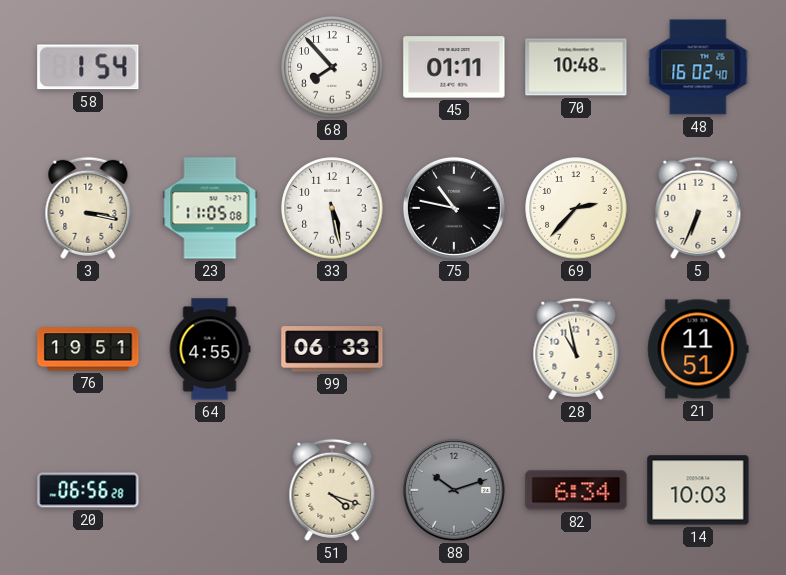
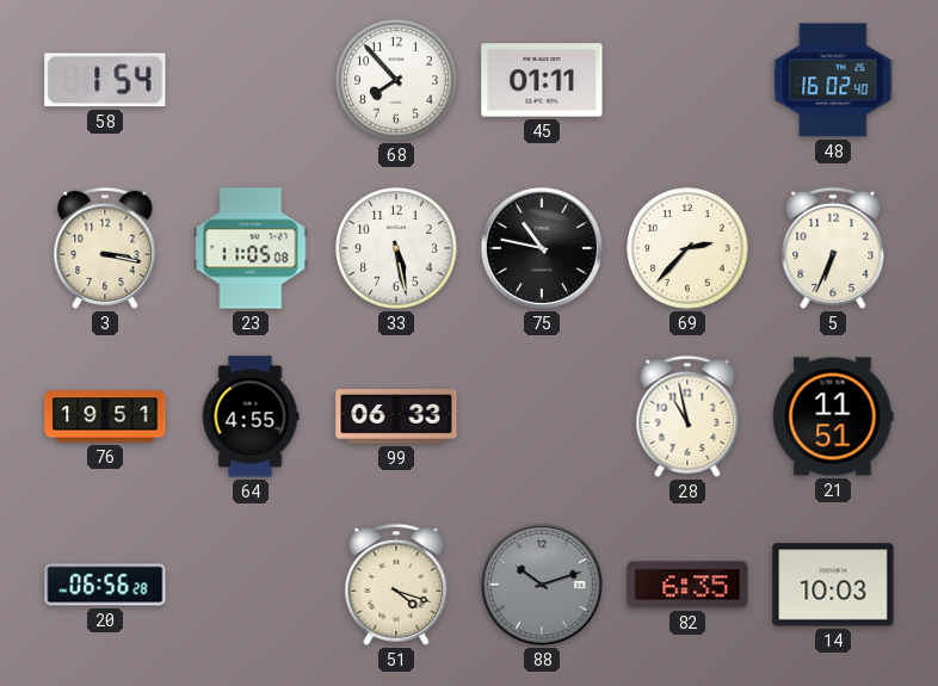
70: 10:48 -> none
82: 6:34 -> 6:35
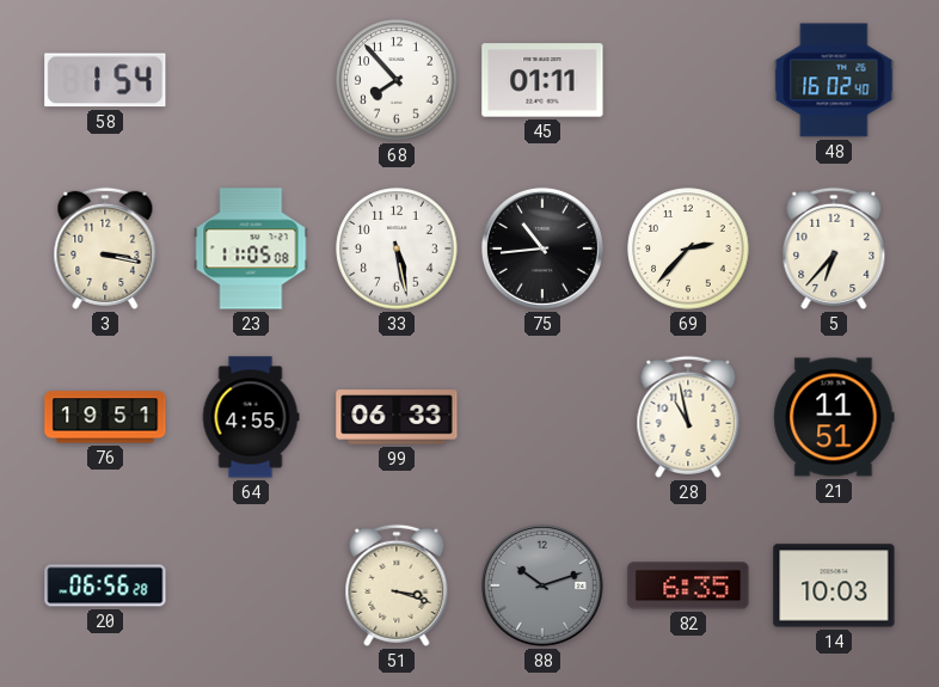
75: 10:47 -> 10:44
5: 6:34 -> 6:37
51: 4:18 -> 3:18
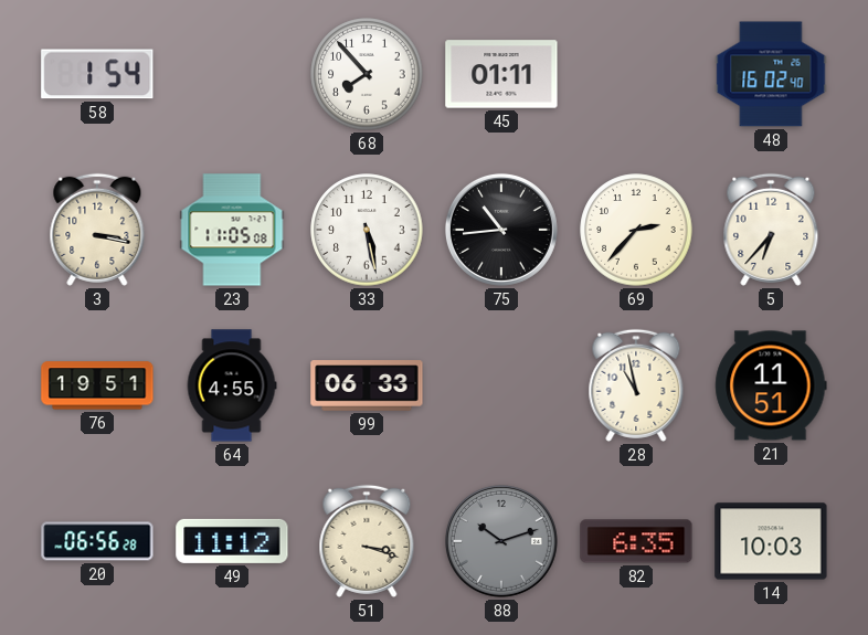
49: none -> 11:12
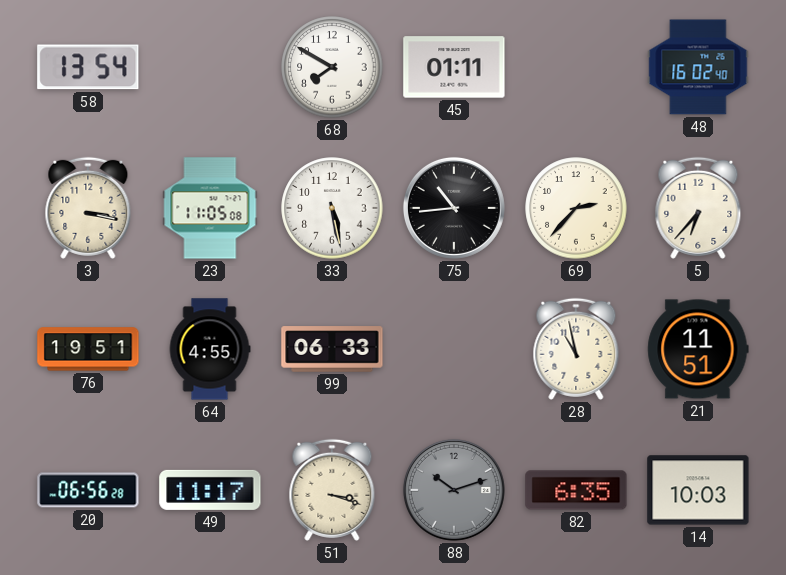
58: 1:54 -> 13:54
68: 7:53 -> 7:50
49: 11:12 -> 11:17
